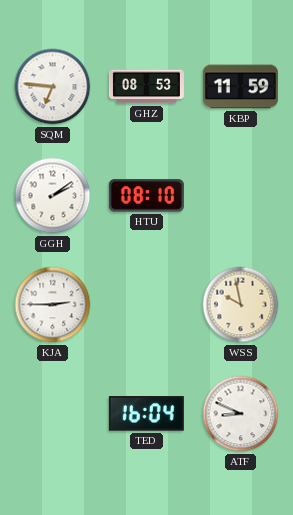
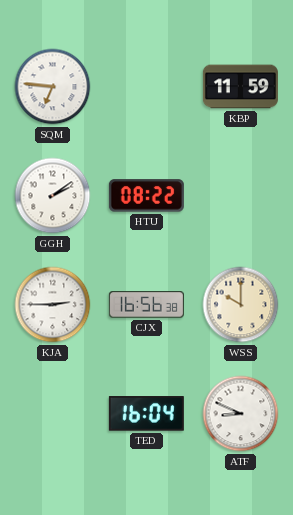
GHZ: 08:53 -> none
HTU: 08:10 -> 08:22
CJX: none -> 16:56
WSS: 9:58 -> 10:00
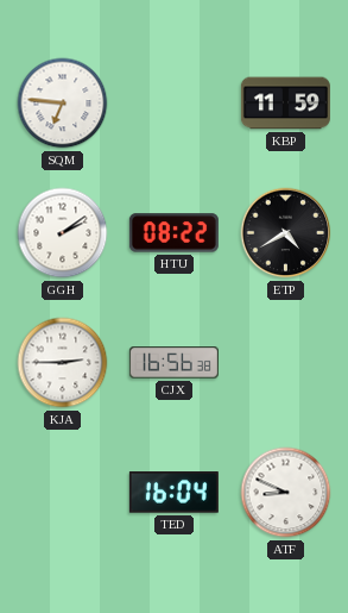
ETP: none -> 4:40
WSS: 10:00 -> none
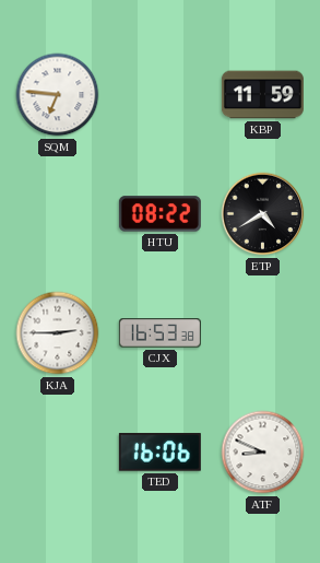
GGH: 2:09 -> none
CJX: 16:56 -> 16:53
TED: 16:04 -> 16:06
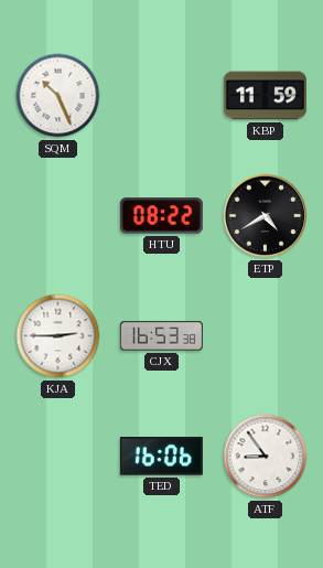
SQM: 6:46 -> 10:26
ATF: 8:49 -> 8:54
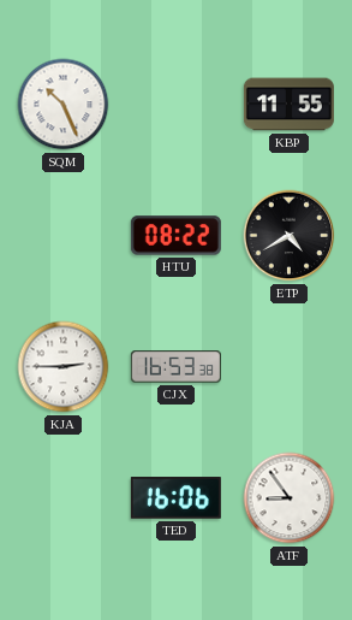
KBP: 11:59 -> 11:55
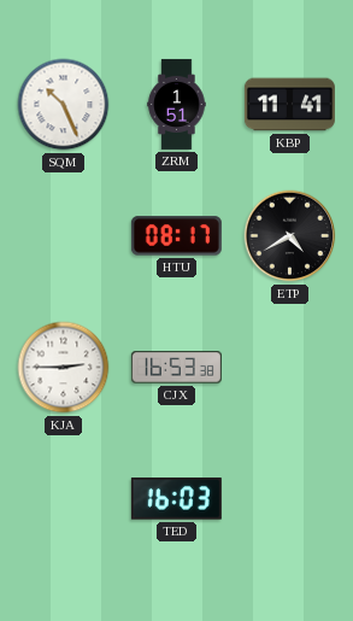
ZRM: none -> 1:51
KBP: 11:55 -> 11:41
HTU: 08:22 -> 08:17
TED: 16:06 -> 16:03
ATF: 8:54 -> none
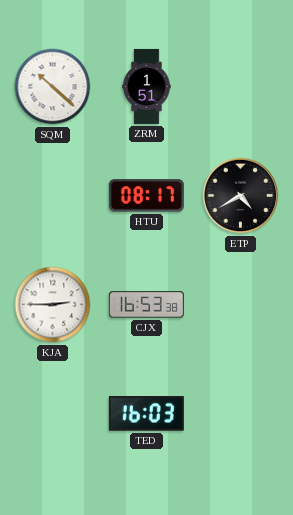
SQM: 10:26 -> 10:22
KBP: 11:41 -> none
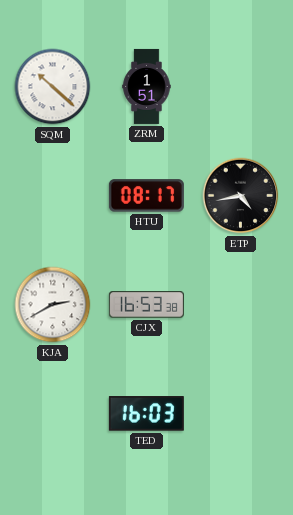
ETP: 4:40 -> 4:43
KJA: 2:45 -> 2:40
